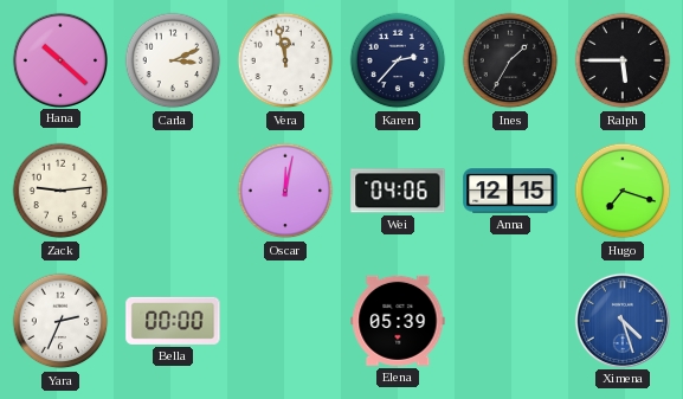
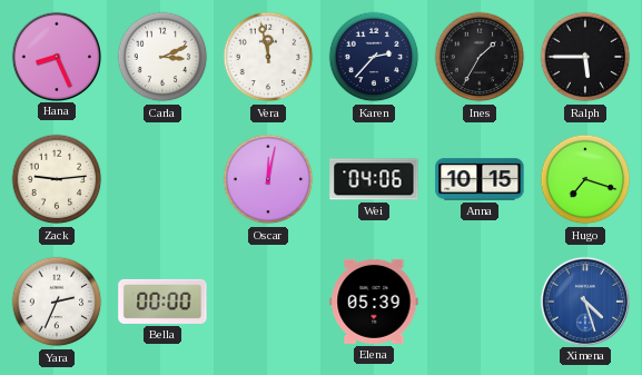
Hana: 10:22 -> 8:26
Anna: 12:15 -> 10:15
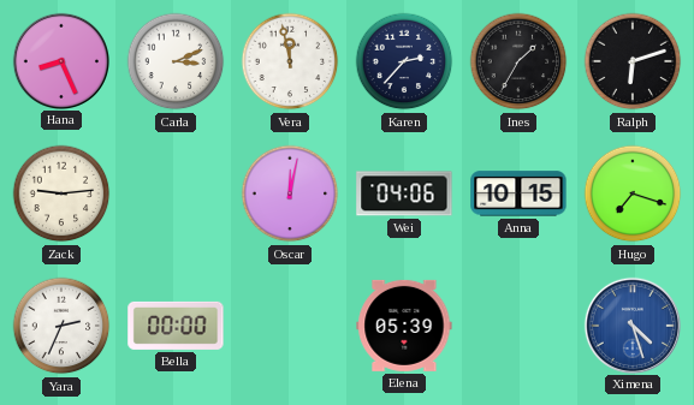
Ralph: 5:45 -> 6:12
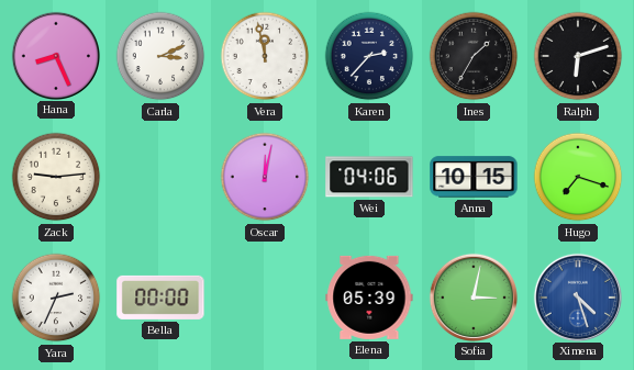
Sofia: none -> 3:02
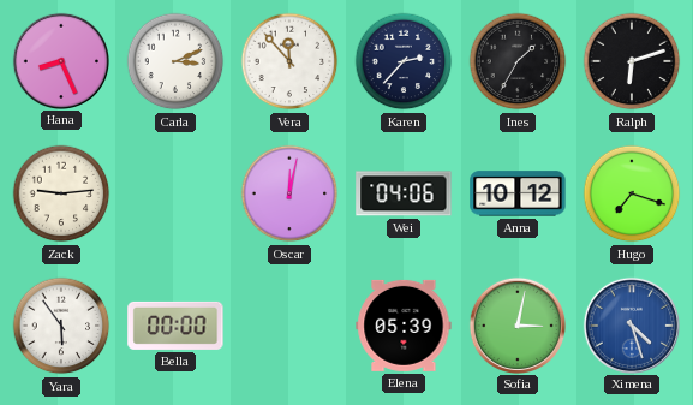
Vera: 11:58 -> 11:53
Anna: 10:15 -> 10:12
Yara: 2:34 -> 5:54
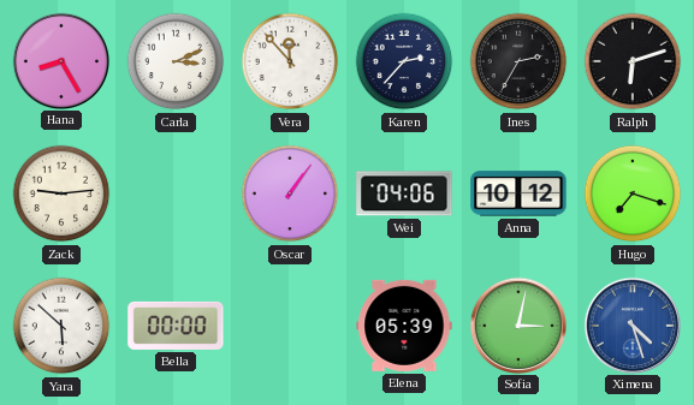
Hana: 8:26 -> 8:25
Ines: 1:35 -> 2:35
Oscar: 12:02 -> 1:06
Yara: 5:54 -> 5:52
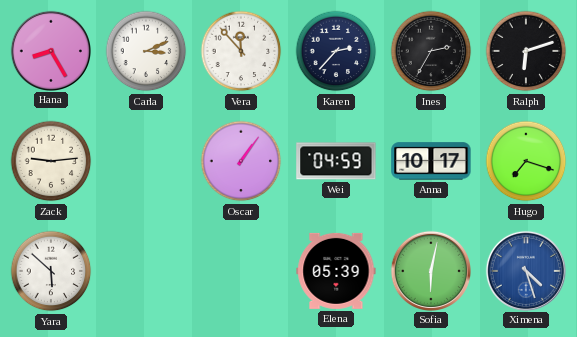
Wei: 04:06 -> 04:59
Anna: 10:12 -> 10:17
Bella: 00:00 -> none
Sofia: 3:02 -> 6:02
